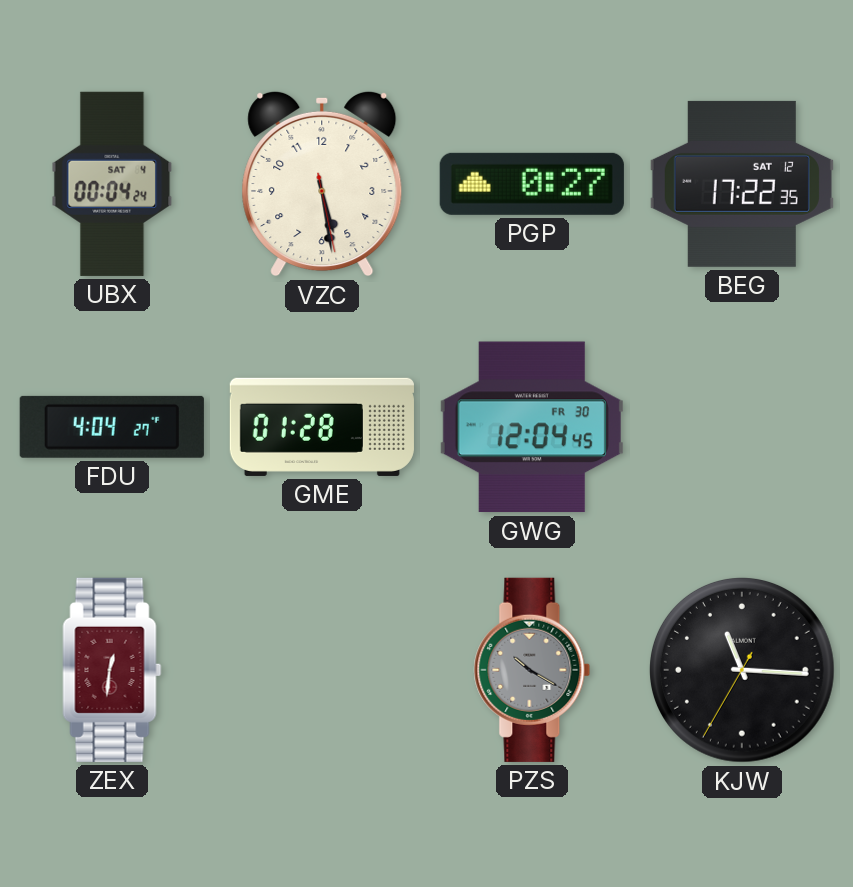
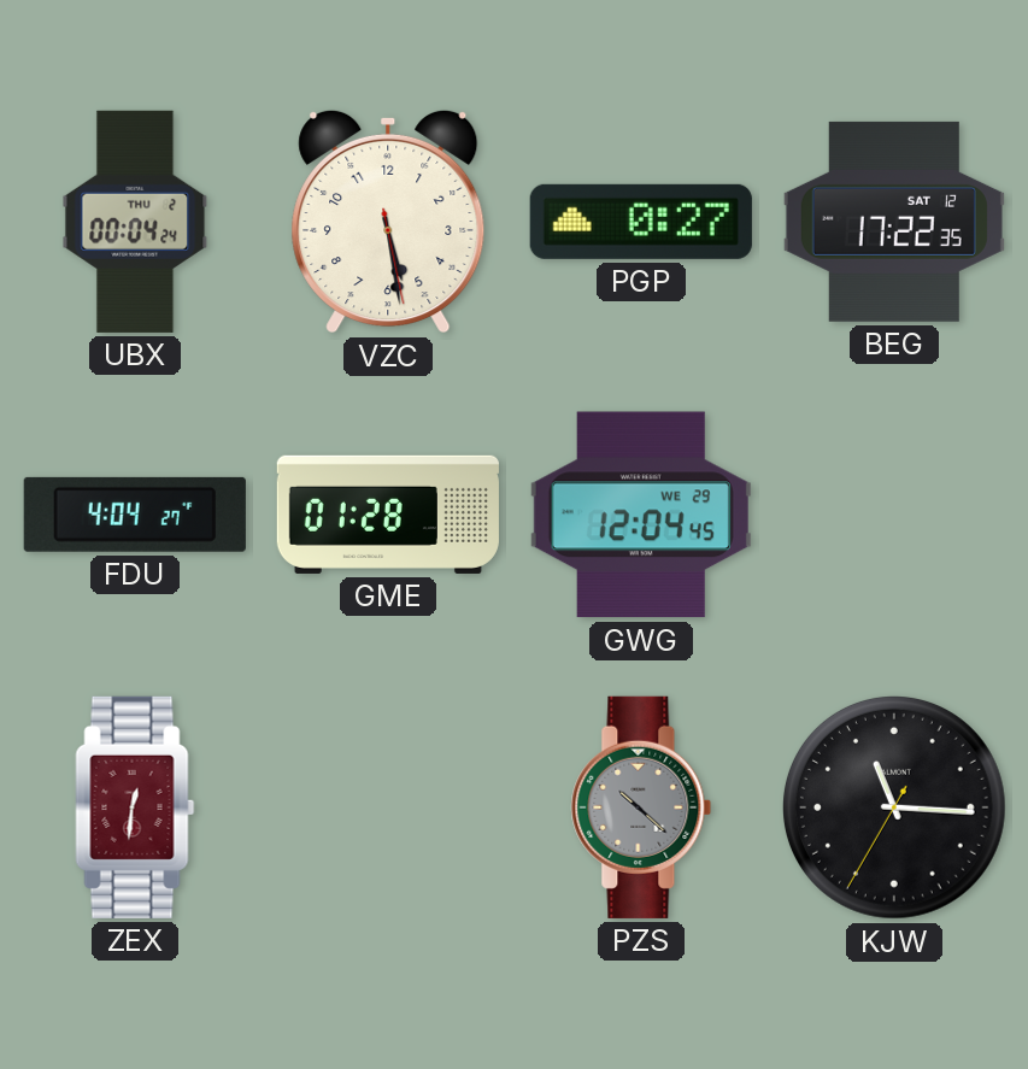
UBX date: SAT 4 -> THU 2
GWG date: FR 30 -> WE 29
PZS: 10:20 -> 10:22
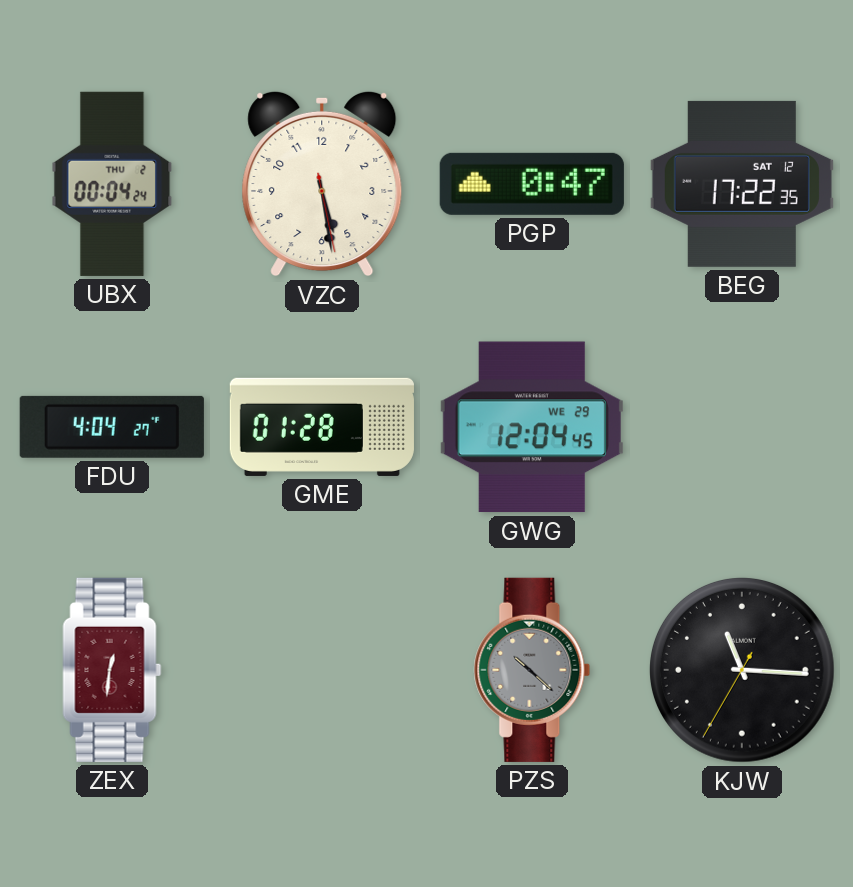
PGP: 0:27 -> 0:47
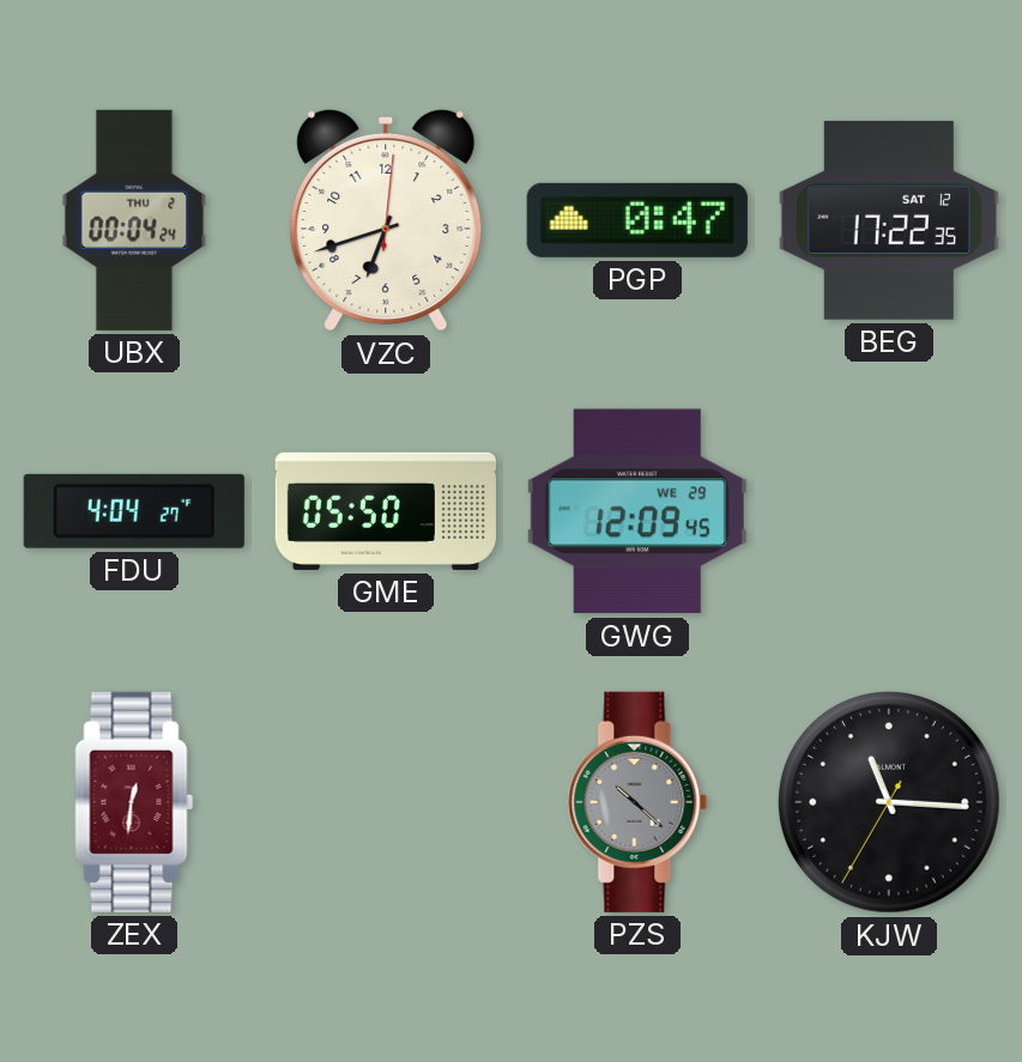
VZC: 5:28 -> 6:42
GME: 01:28 -> 05:50
GWG: 12:04 -> 12:09
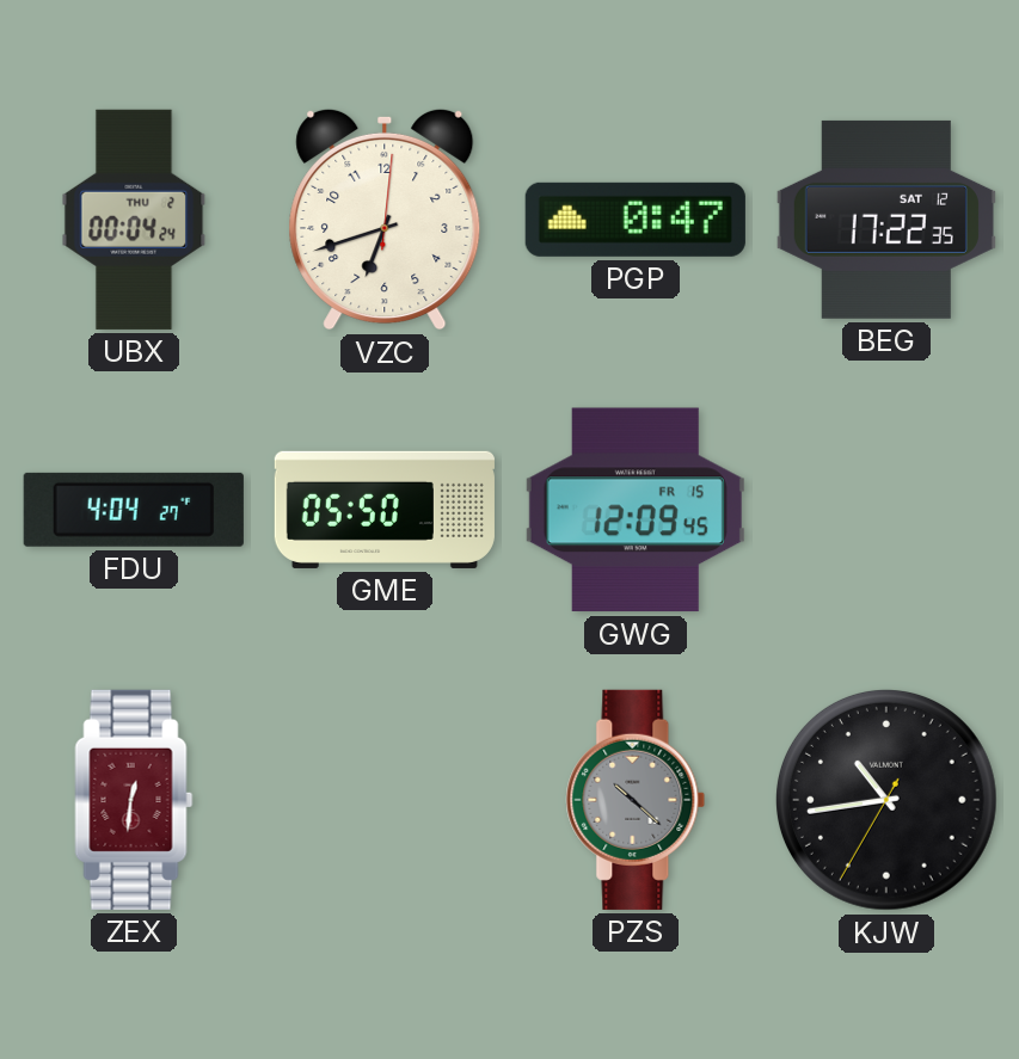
GWG date: WE 29 -> FR 15
KJW: 11:15 -> 10:43
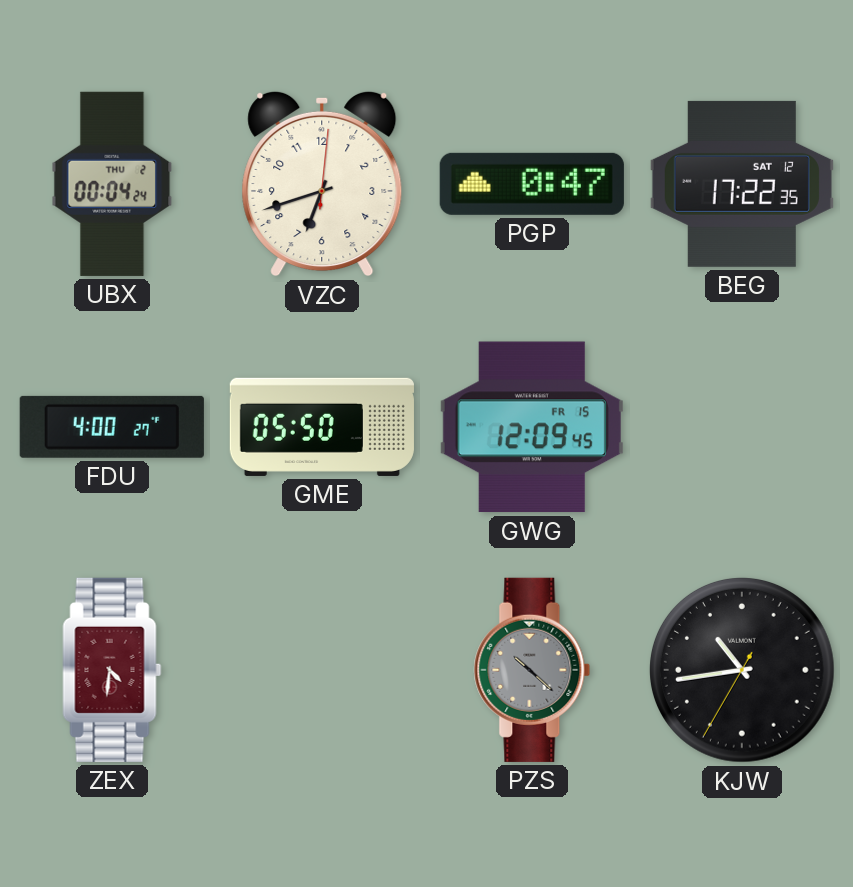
FDU: 4:04 -> 4:00
ZEX: 12:31 -> 4:31
